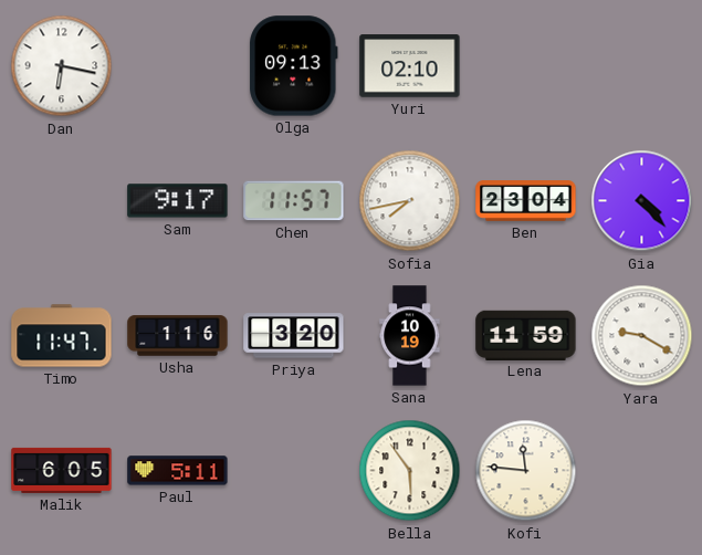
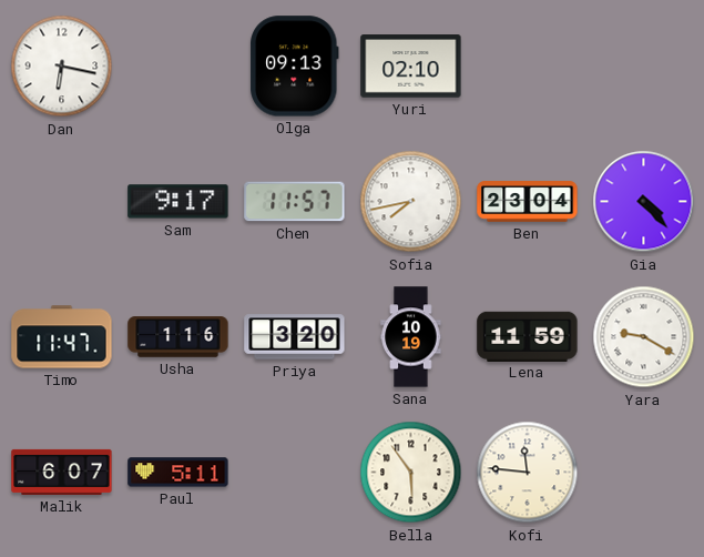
Malik: 6:05 -> 6:07
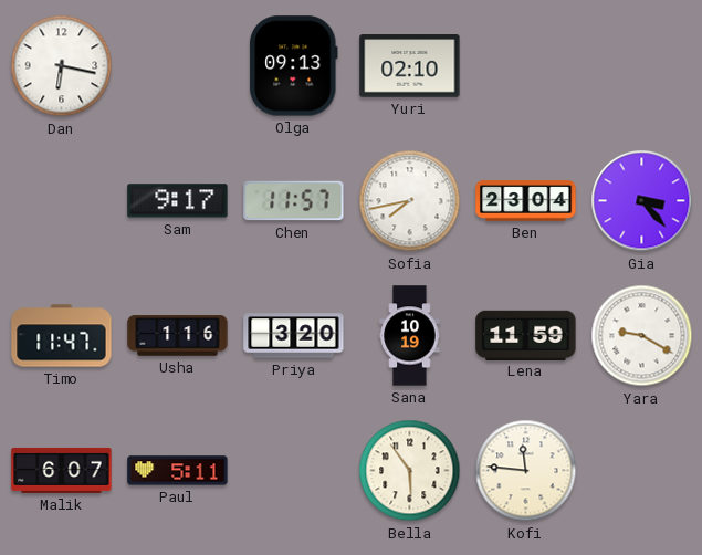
Gia: 4:23 -> 3:23
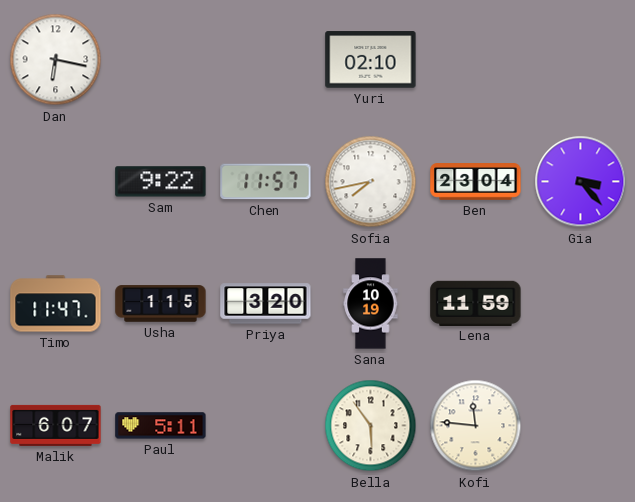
Olga: 09:13 -> none
Sam: 9:17 -> 9:22
Usha: 1:16 -> 1:15
Yara: 9:20 -> none
